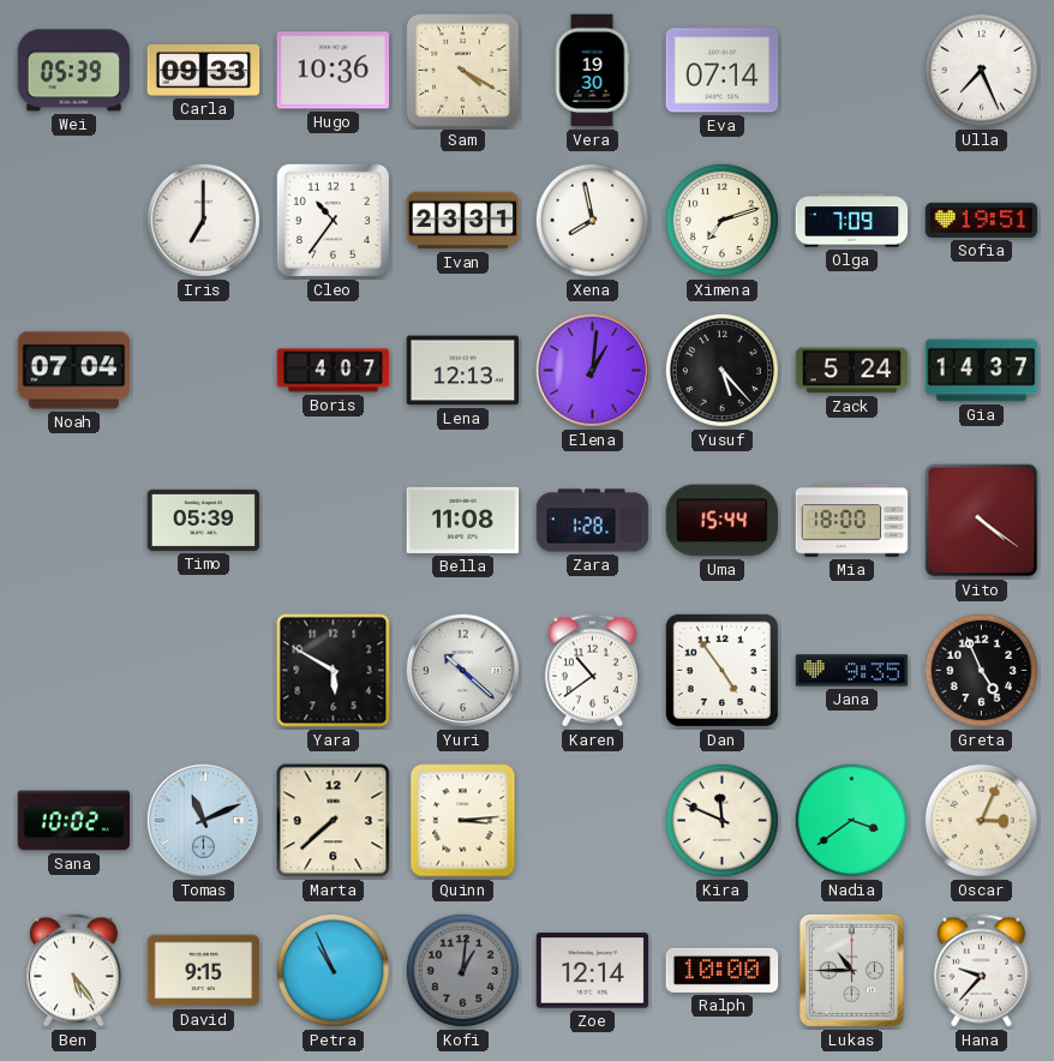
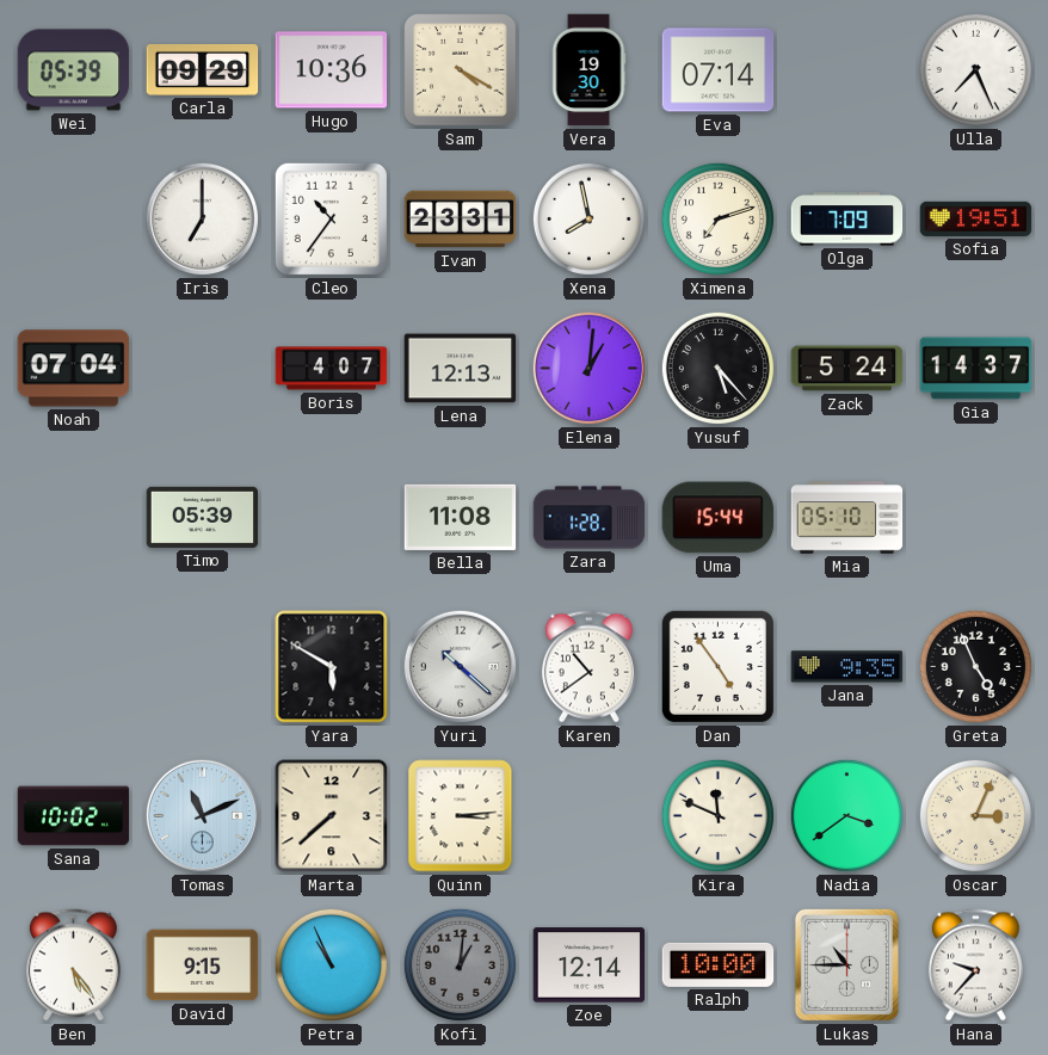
Carla: 09:33 -> 09:29
Mia: 18:00 -> 05:10
Vito: 4:21 -> none
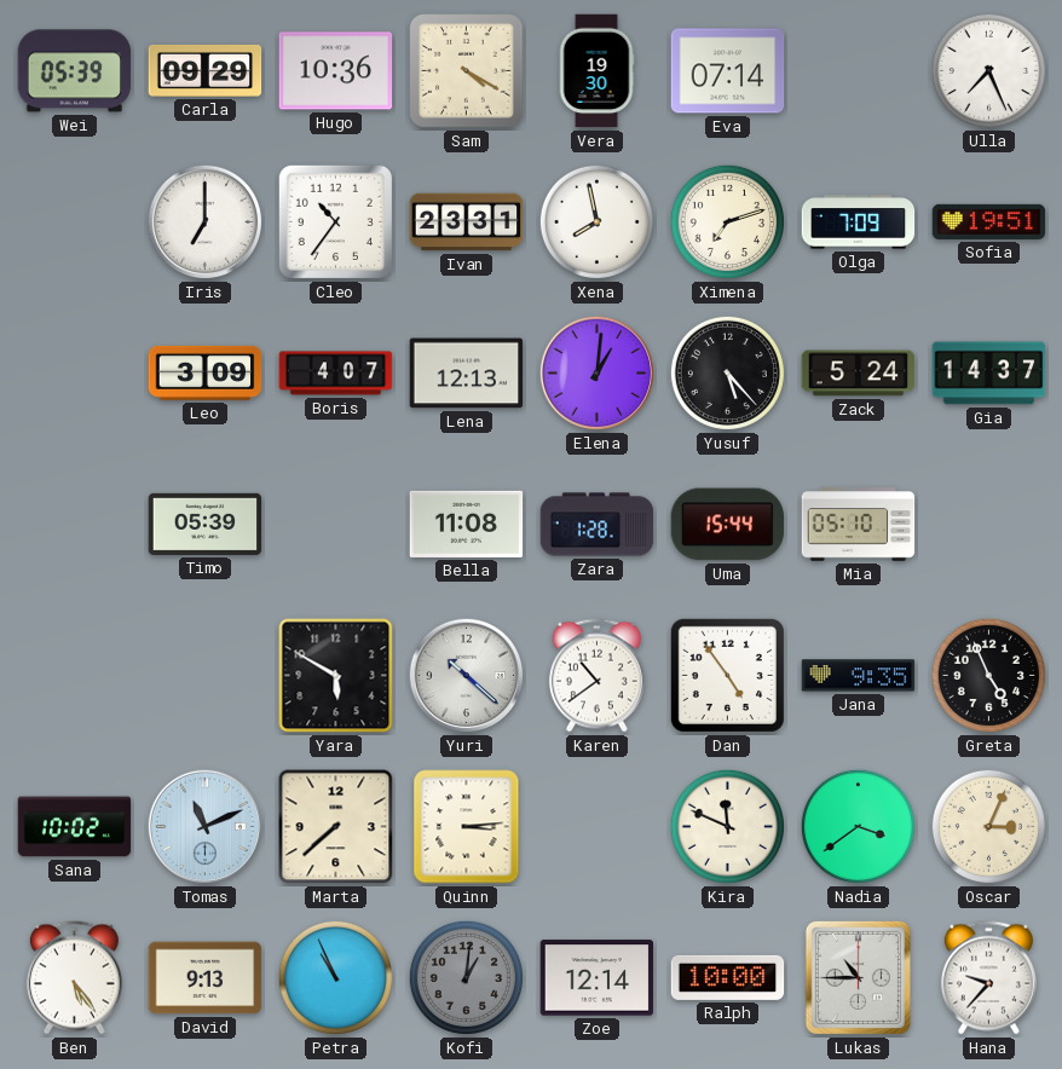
Noah: 07:04 -> none
Leo: none -> 3:09
David: 9:15 -> 9:13
